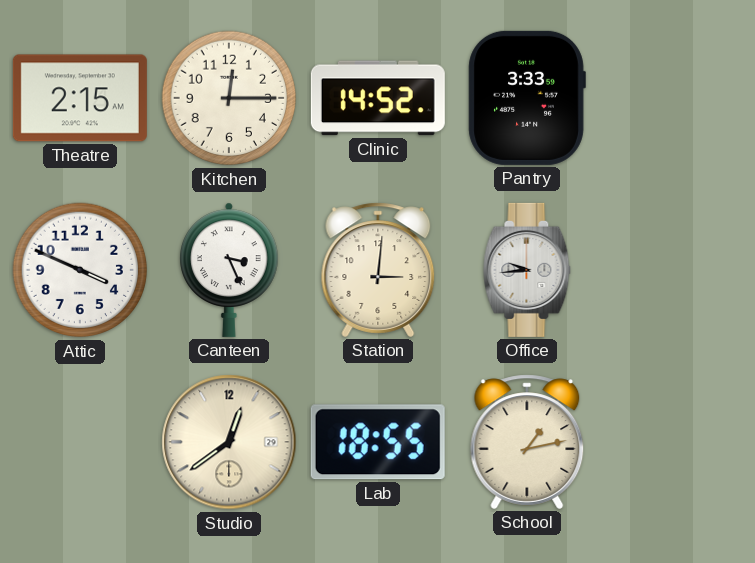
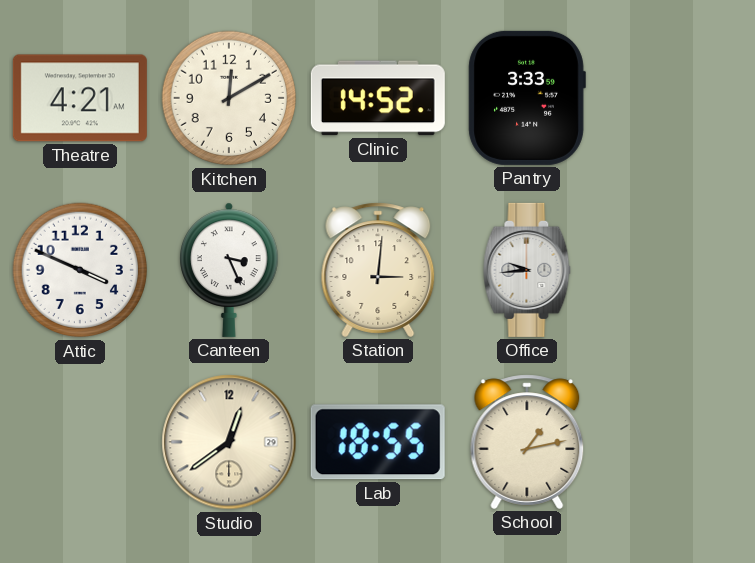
Theatre: 2:15 -> 4:21
Kitchen: 12:15 -> 12:10
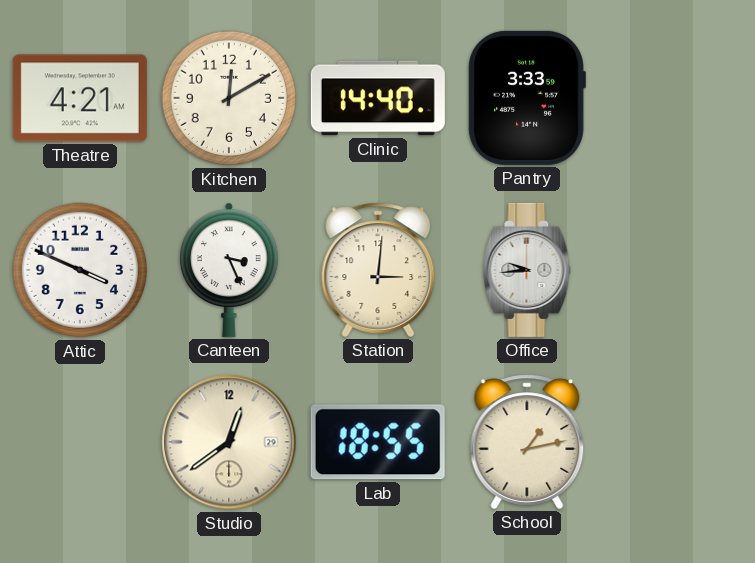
Clinic: 14:52 -> 14:40
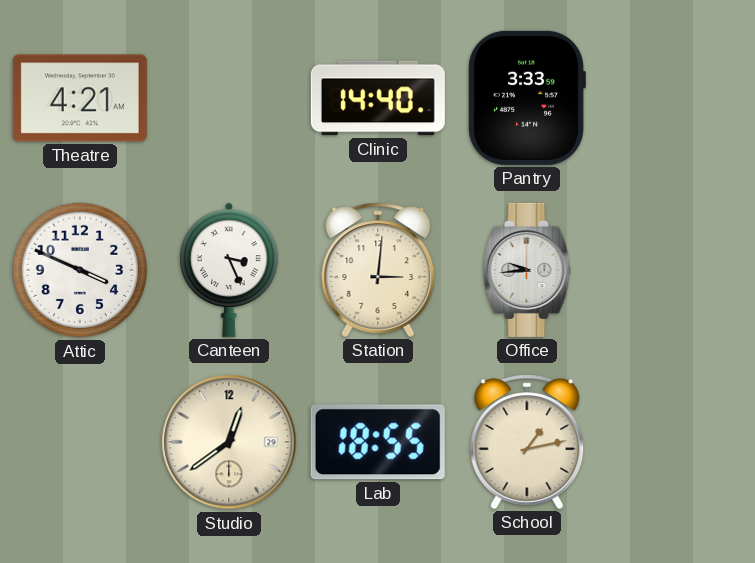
Kitchen: 12:10 -> none
